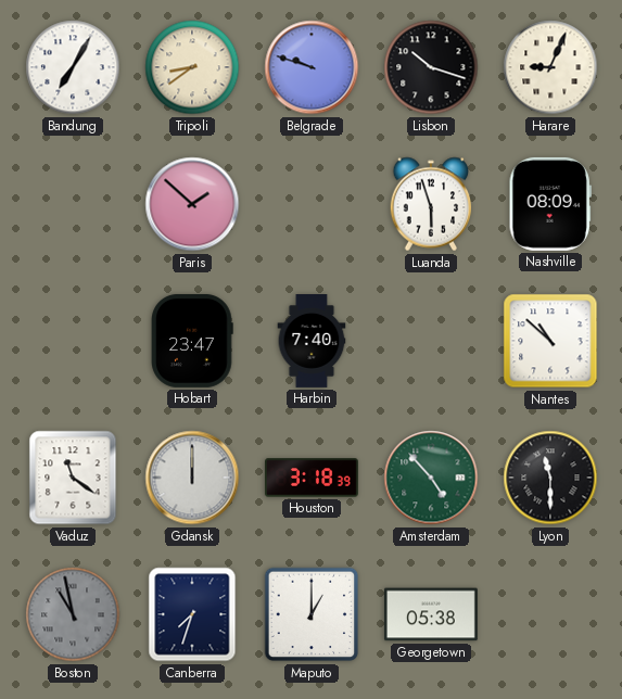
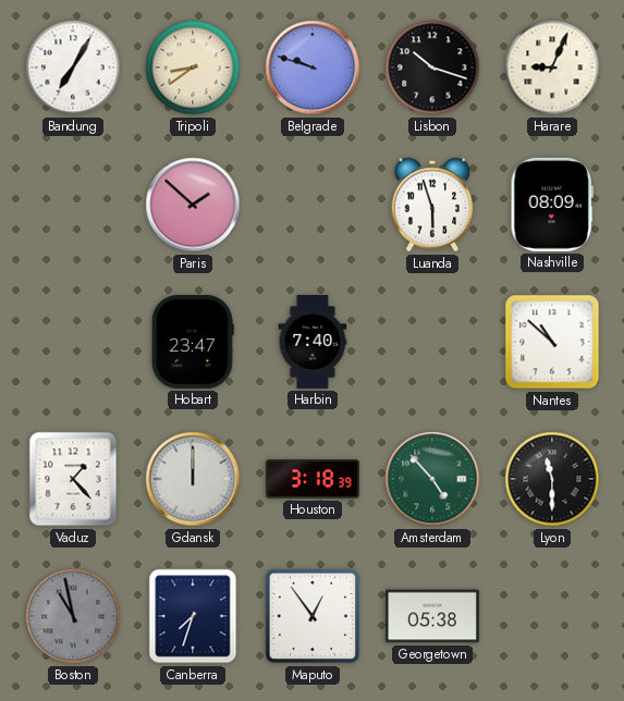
Vaduz: 11:21 -> 1:23
Maputo: 1:00 -> 12:54
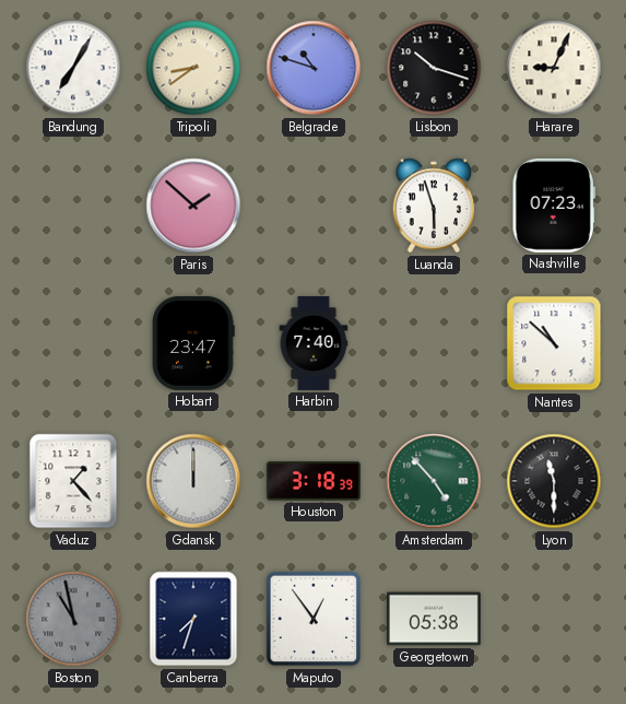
Belgrade: 9:48 -> 10:48
Nashville: 08:09 -> 07:23
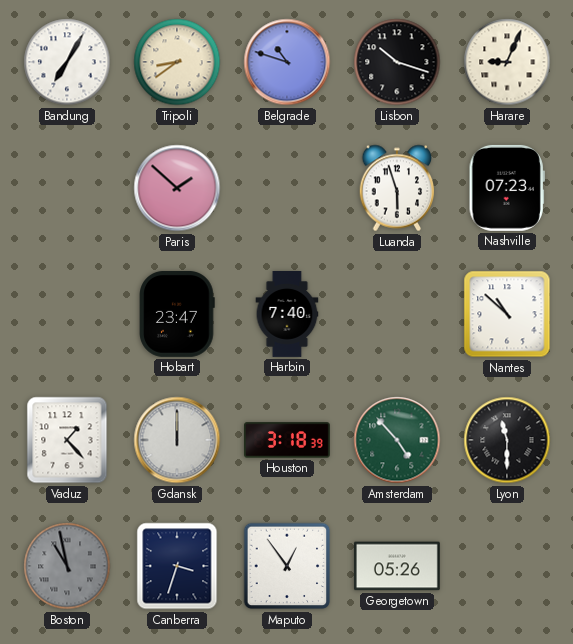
Canberra: 7:33 -> 3:33
Georgetown: 05:38 -> 05:26
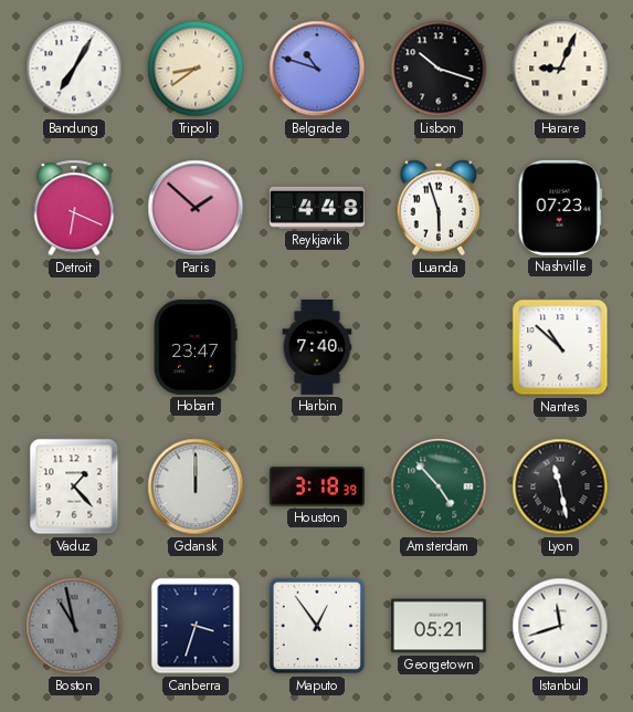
Detroit: none -> 6:19
Reykjavik: none -> 4:48
Lyon: 11:30 -> 11:28
Georgetown: 05:26 -> 05:21
Istanbul: none -> 11:42
